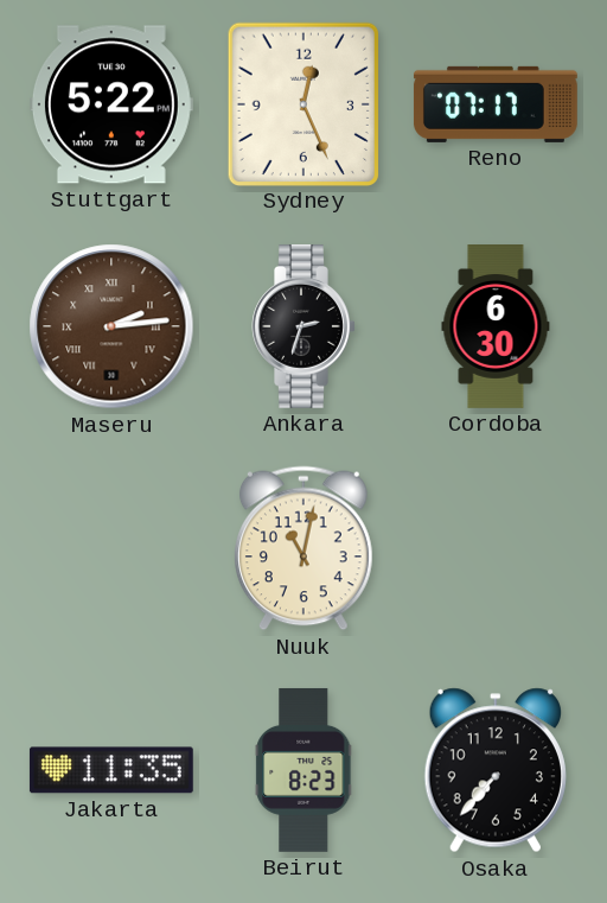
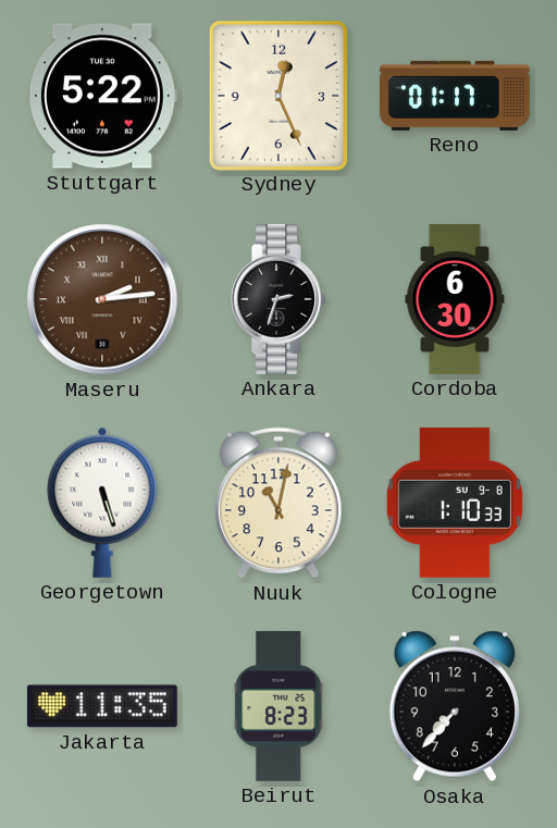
Reno: 07:17 -> 01:17
Georgetown: none -> 5:27
Cologne: none -> 1:10
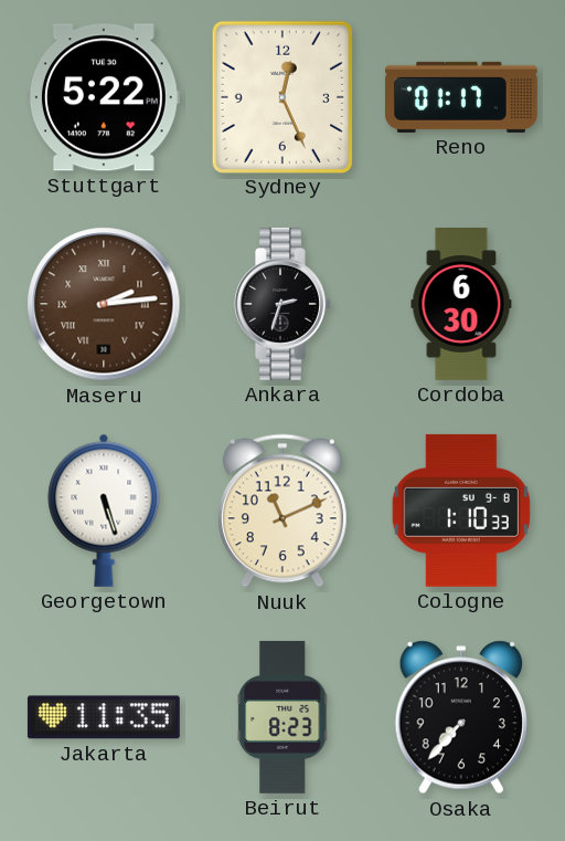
Nuuk: 11:02 -> 11:11
